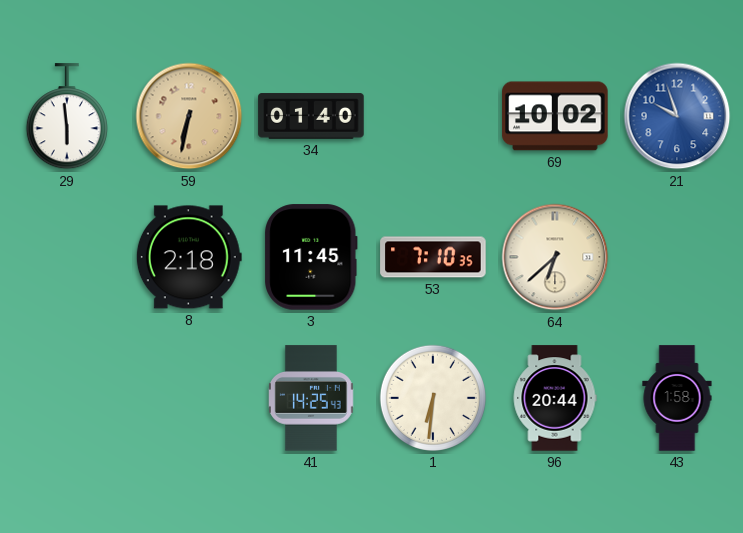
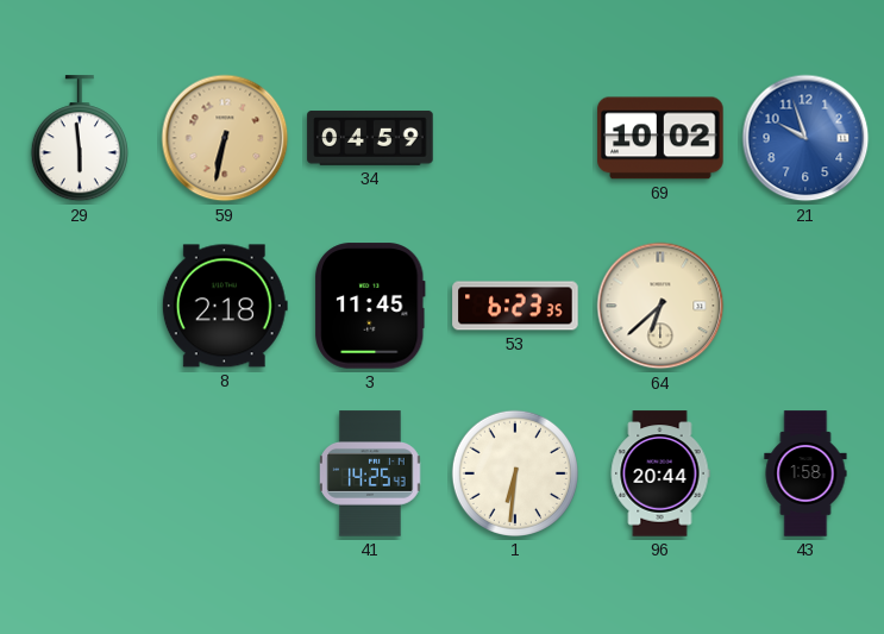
34: 01:40 -> 04:59
53: 7:10 -> 6:23
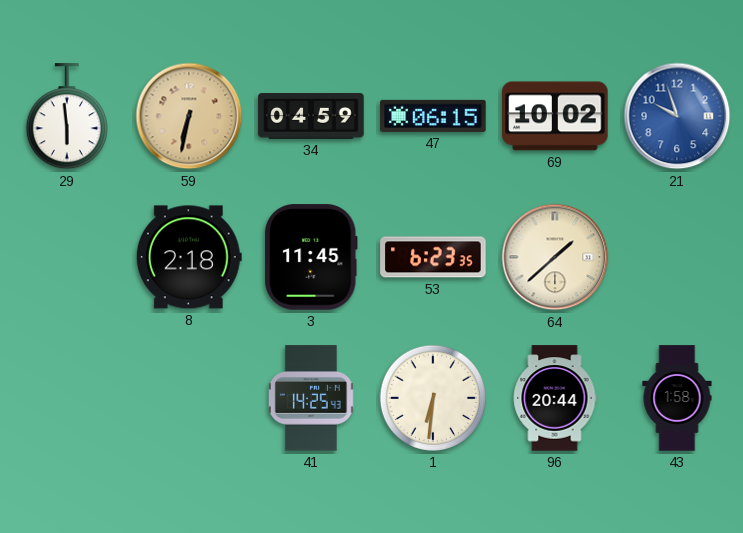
47: none -> 06:15
64: 6:38 -> 1:38
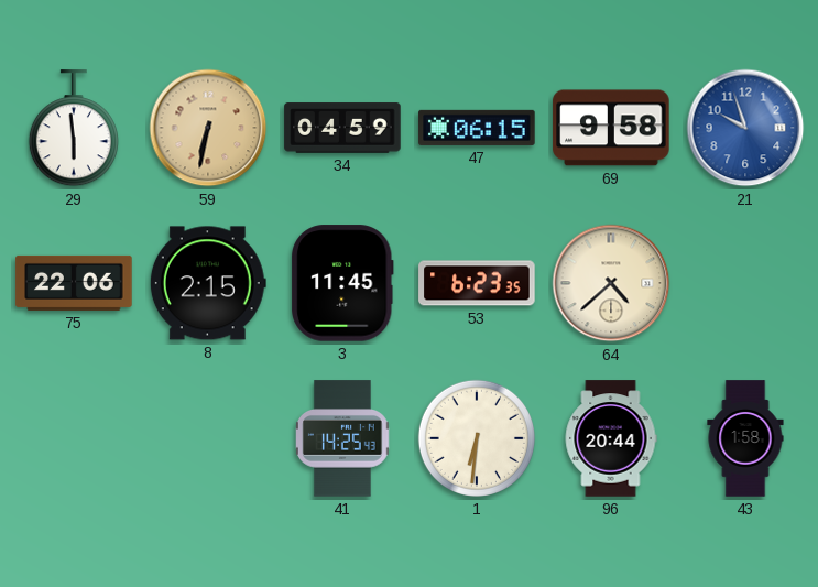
69: 10:02 -> 9:58
75: none -> 22:06
8: 2:18 -> 2:15
64: 1:38 -> 4:38
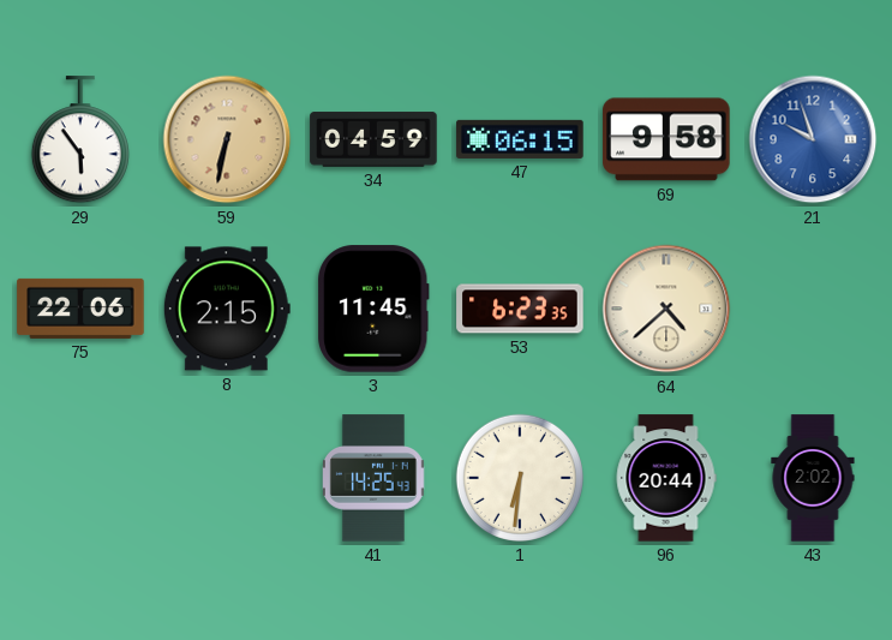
29: 5:59 -> 5:54
43: 1:58 -> 2:02
